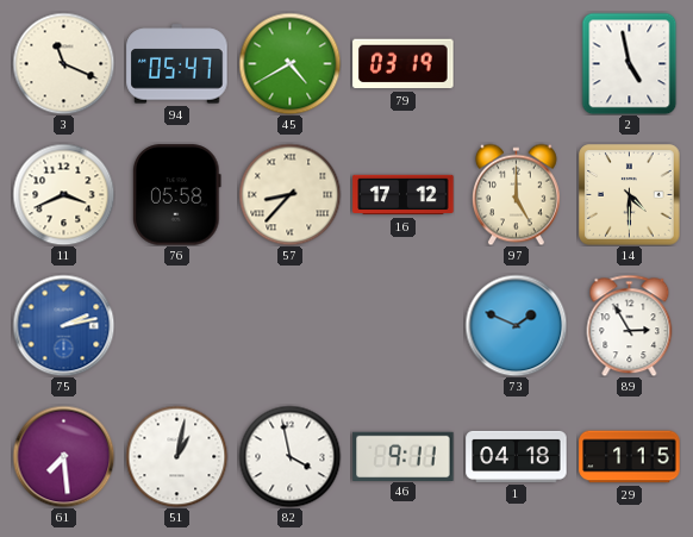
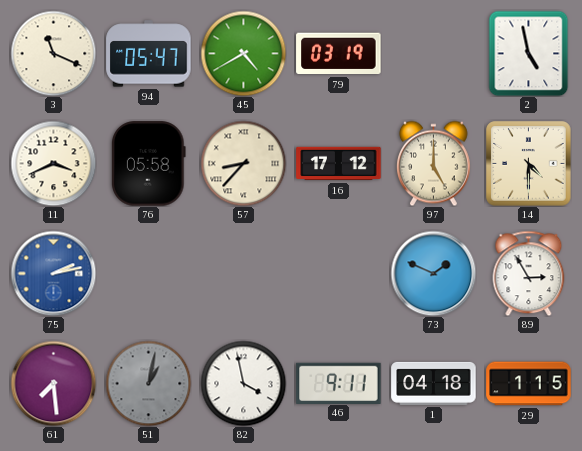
51 dial: white -> grey
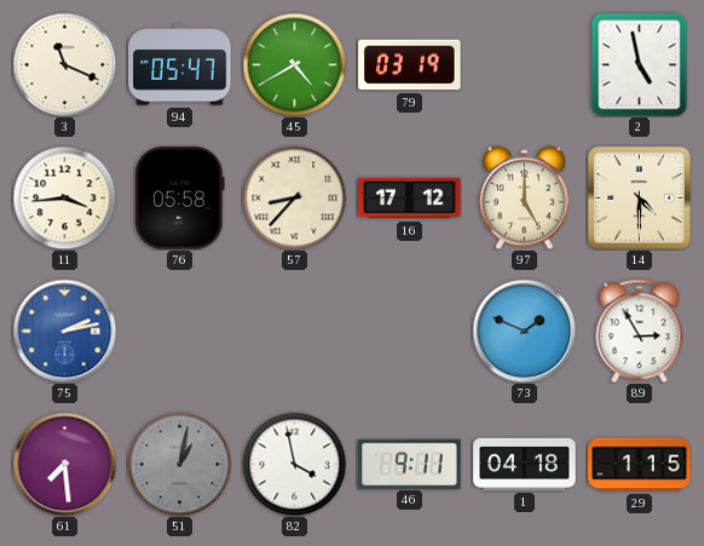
11: 3:41 -> 3:44
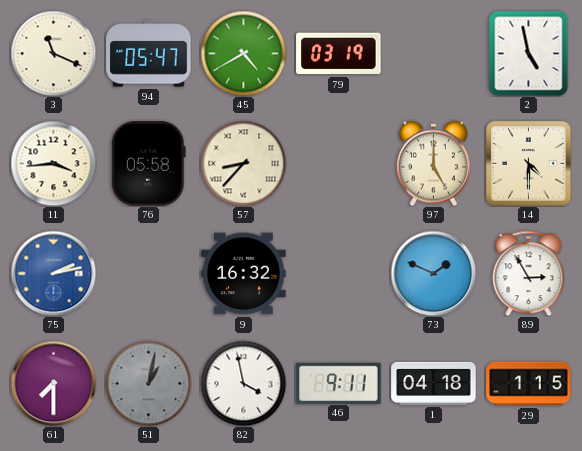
16: 17:12 -> none
9: none -> 16:32
61: 7:29 -> 7:30
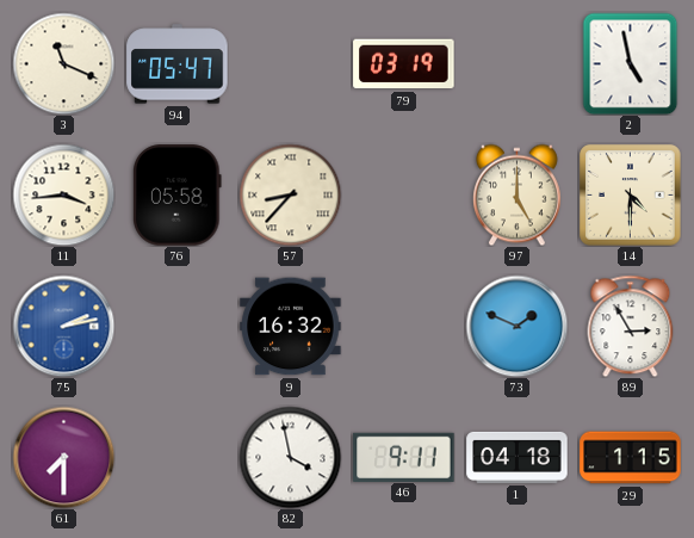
45: 4:40 -> none
51: 1:02 -> none
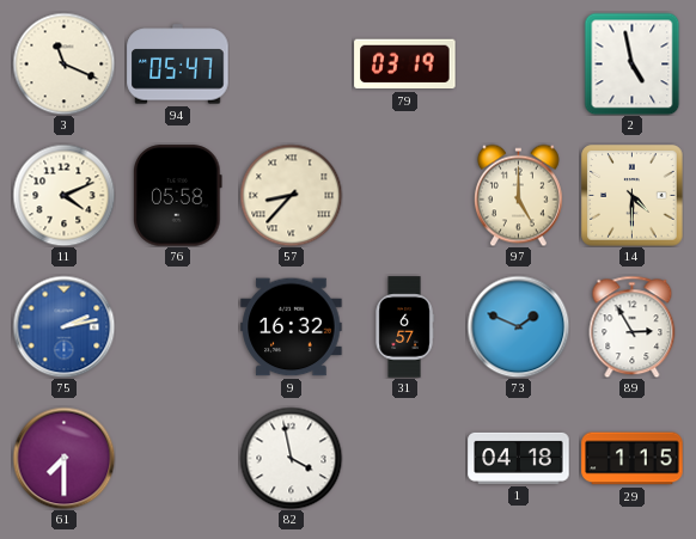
11: 3:44 -> 4:11
31: none -> 6:57
46: 9:11 -> none
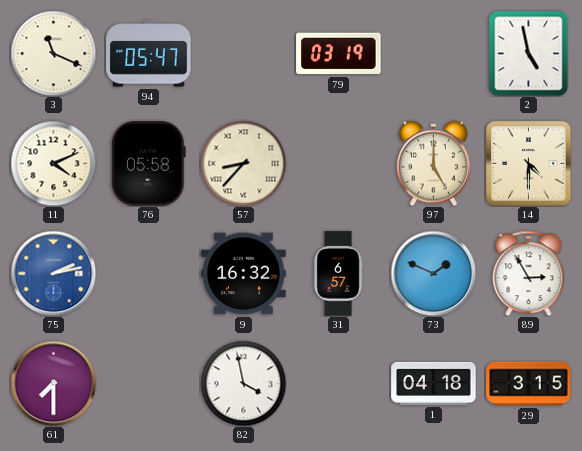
29: 1:15 -> 3:15
